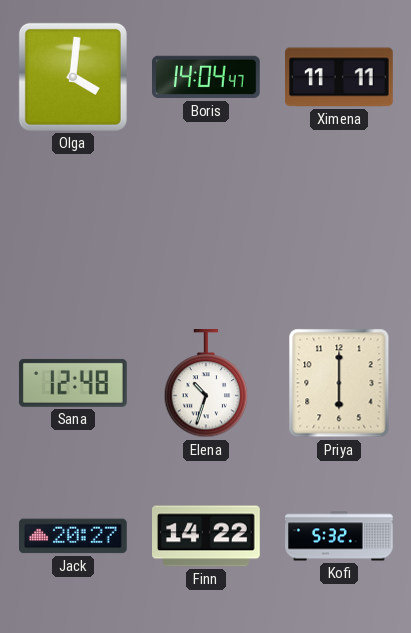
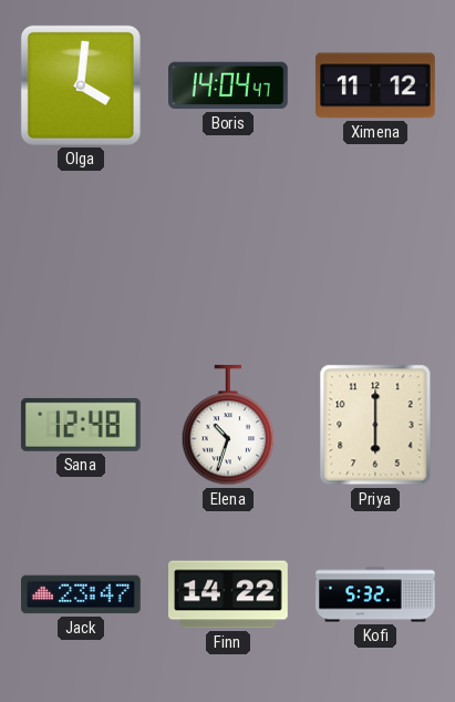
Ximena: 11:11 -> 11:12
Jack: 20:27 -> 23:47
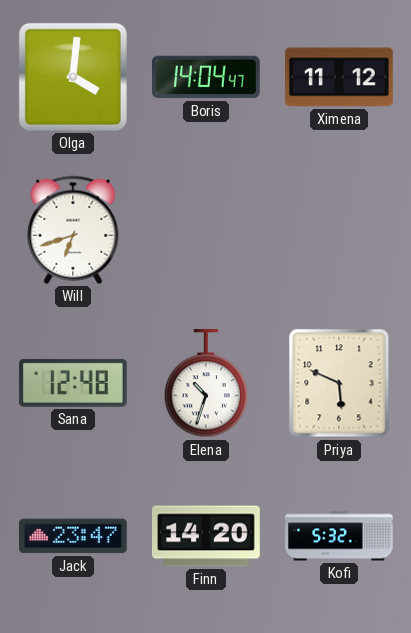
Will: none -> 6:42
Priya: 6:00 -> 5:49
Finn: 14:22 -> 14:20
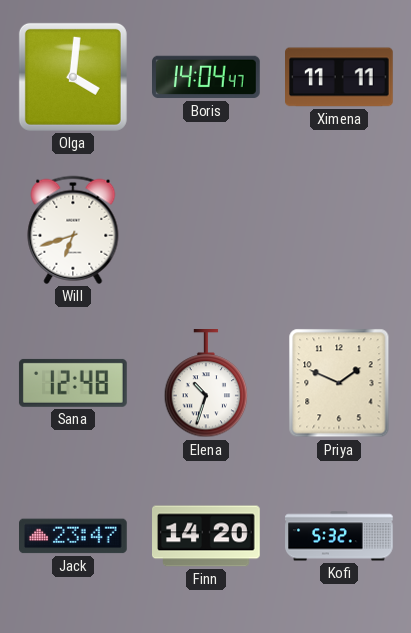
Ximena: 11:12 -> 11:11
Priya: 5:49 -> 1:49
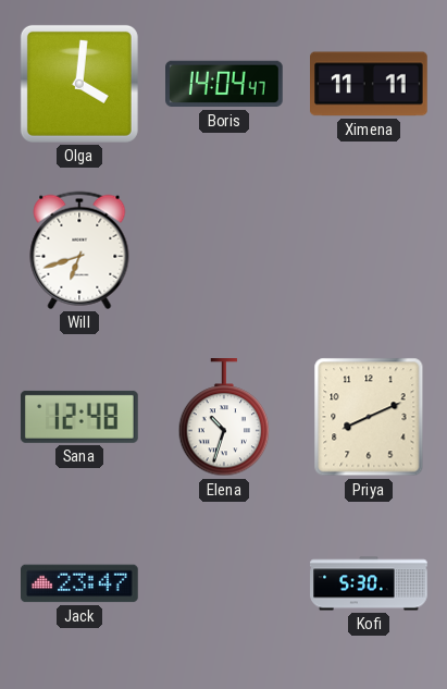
Priya: 1:49 -> 8:11
Finn: 14:20 -> none
Kofi: 5:32 -> 5:30
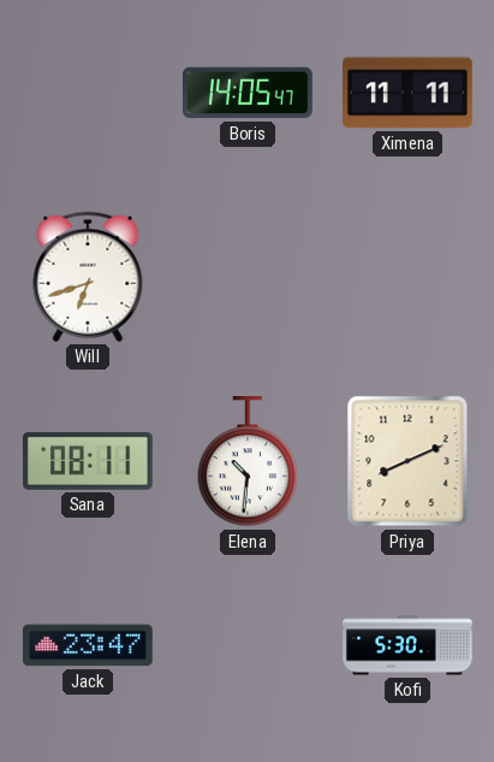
Olga: 4:01 -> none
Boris: 14:04 -> 14:05
Sana: 12:48 -> 08:11
Elena: 10:33 -> 10:31
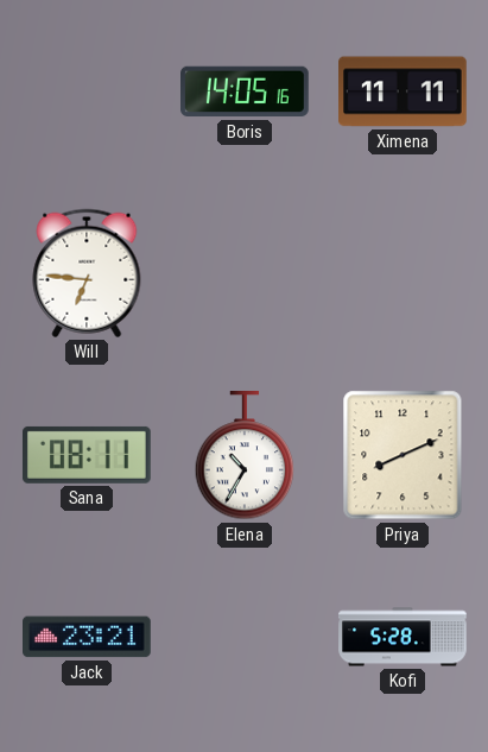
Boris: 14:05:47 -> 14:05:16
Will: 6:42 -> 6:46
Elena: 10:31 -> 10:35
Jack: 23:47 -> 23:21
Kofi: 5:30 -> 5:28
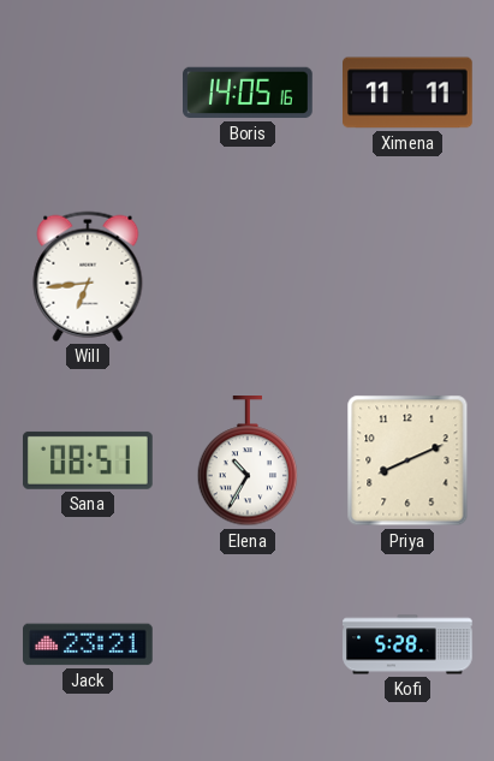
Will: 6:46 -> 6:44
Sana: 08:11 -> 08:51
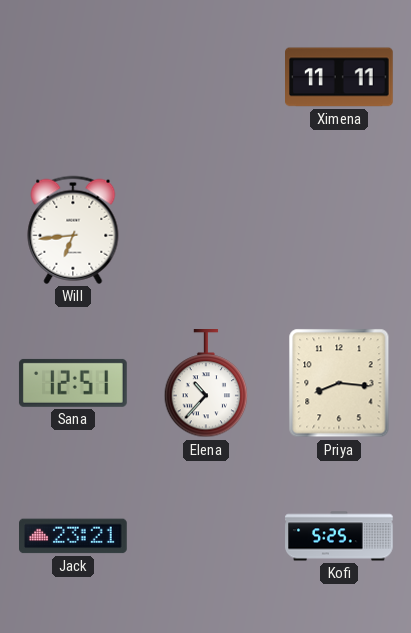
Boris: 14:05 -> none
Sana: 08:51 -> 12:51
Elena: 10:35 -> 10:37
Priya: 8:11 -> 8:16
Kofi: 5:28 -> 5:25
